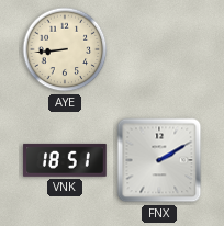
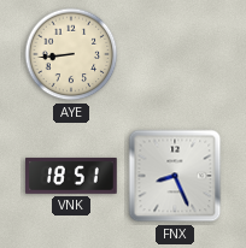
FNX: 2:10 -> 8:26
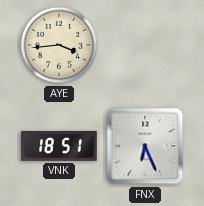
AYE: 8:44 -> 3:44
FNX: 8:26 -> 6:26
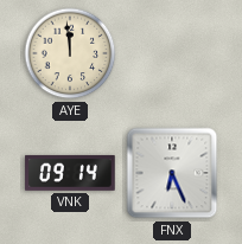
AYE: 3:44 -> 11:59
VNK: 18:51 -> 09:14
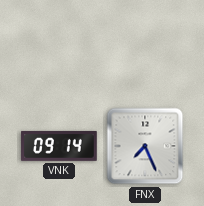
AYE: 11:59 -> none
FNX: 6:26 -> 7:26
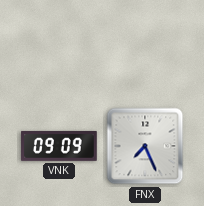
VNK: 09:14 -> 09:09
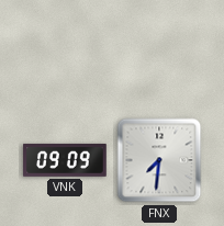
FNX: 7:26 -> 7:31
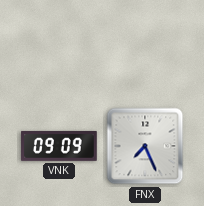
FNX: 7:31 -> 7:26
